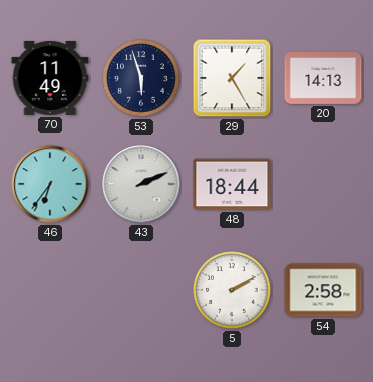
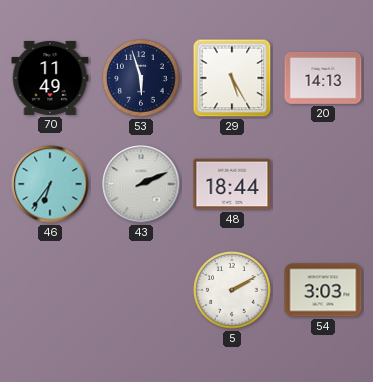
29: 1:25 -> 5:25
54: 2:58 -> 3:03
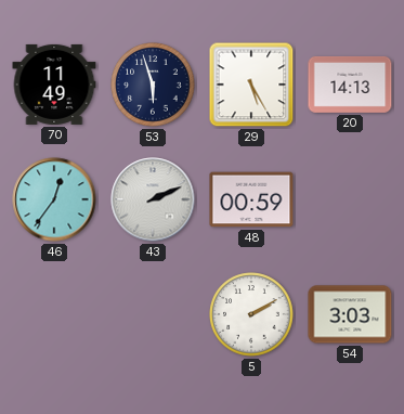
46: 6:36 -> 12:36
48: 18:44 -> 00:59
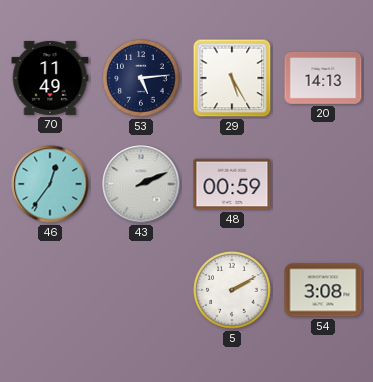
53: 5:57 -> 5:14
54: 3:03 -> 3:08
